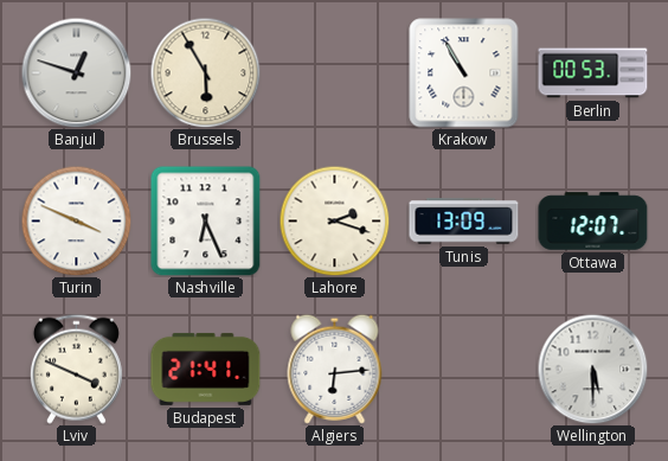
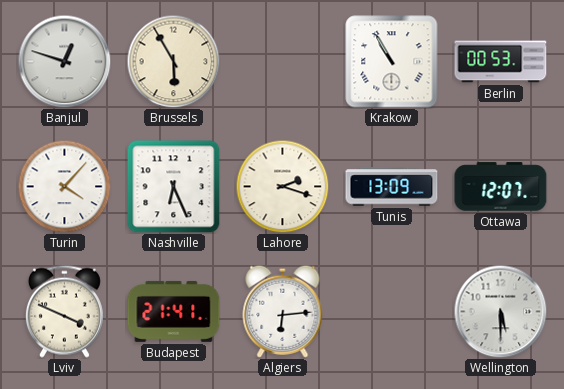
Turin: 3:49 -> 4:07
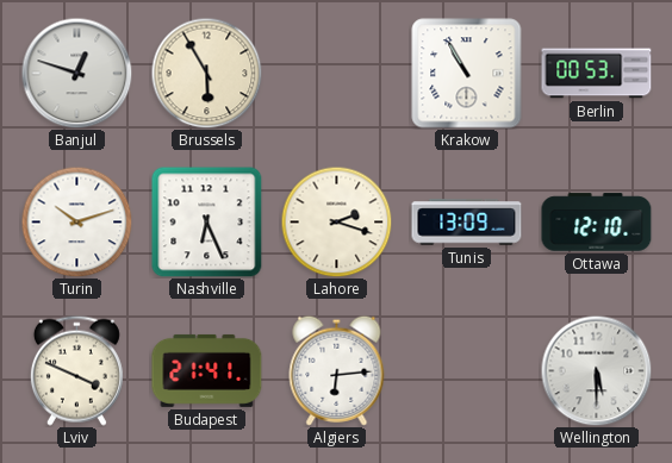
Turin: 4:07 -> 10:12
Ottawa: 12:07 -> 12:10
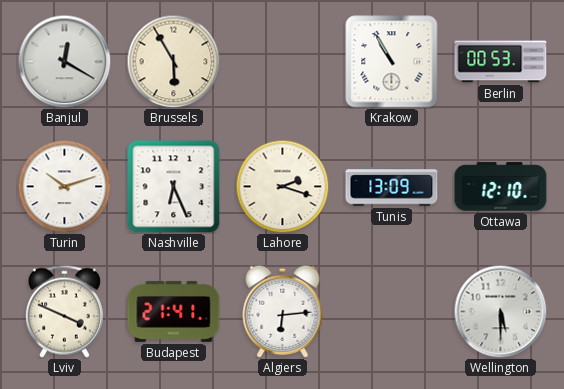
Banjul: 12:48 -> 12:20
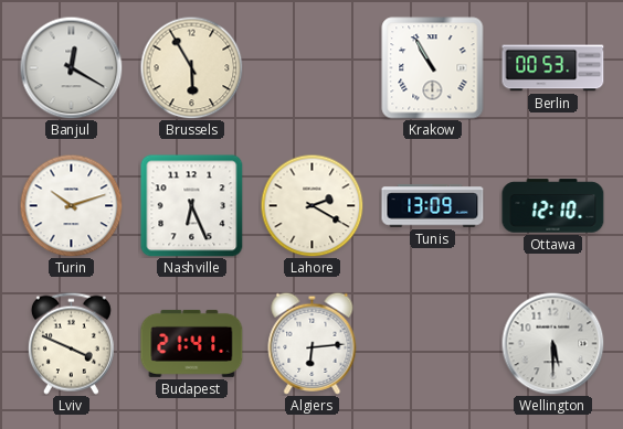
Lahore: 2:18 -> 2:20
